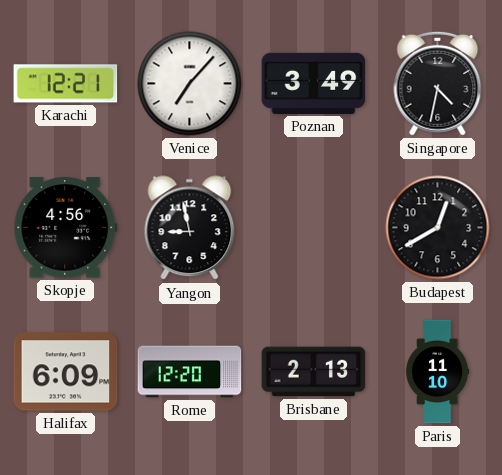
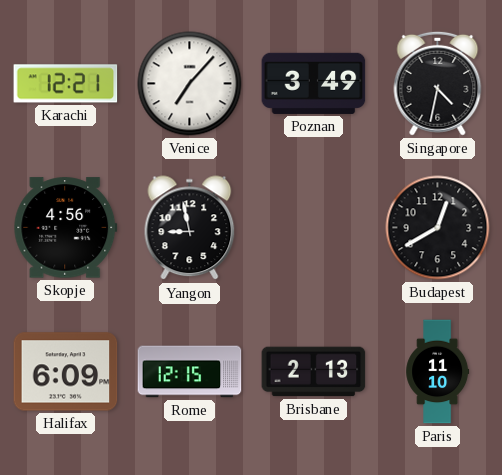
Rome: 12:20 -> 12:15
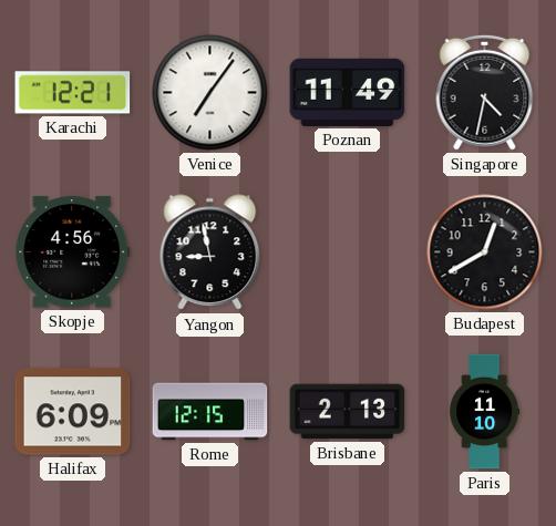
Venice: 7:07 -> 7:06
Poznan: 3:49 -> 11:49
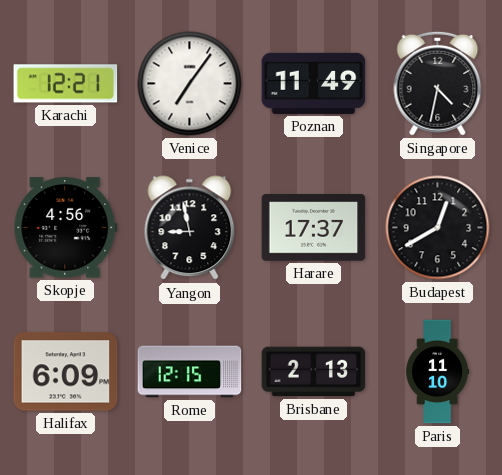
Harare: none -> 17:37
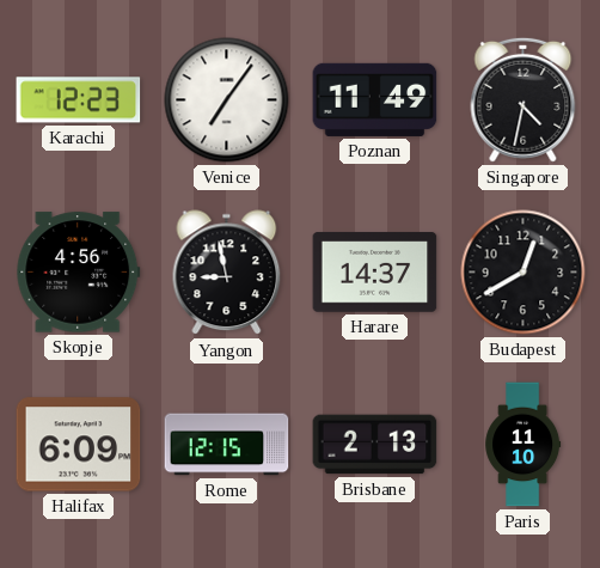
Karachi: 12:21 -> 12:23
Harare: 17:37 -> 14:37
